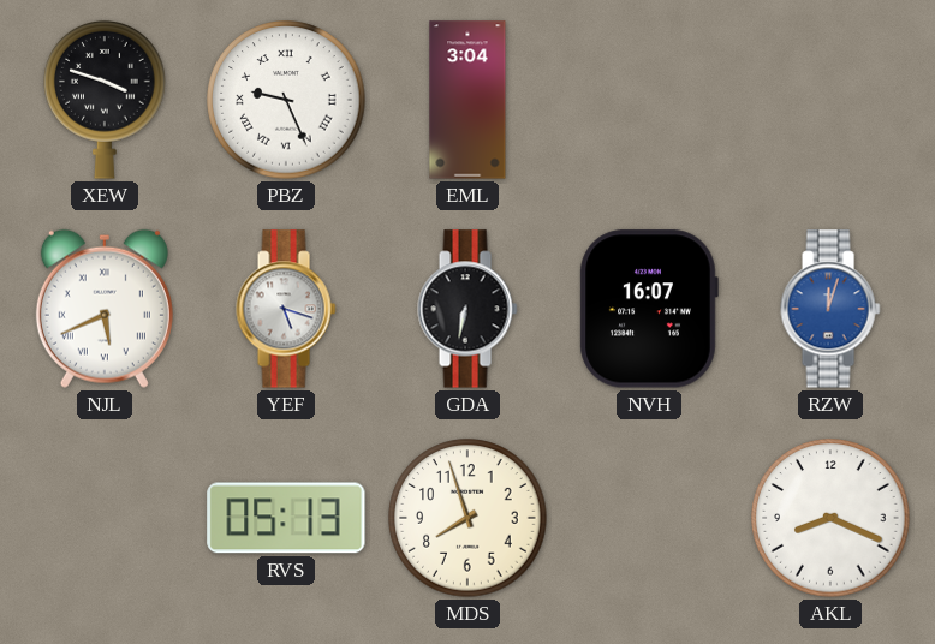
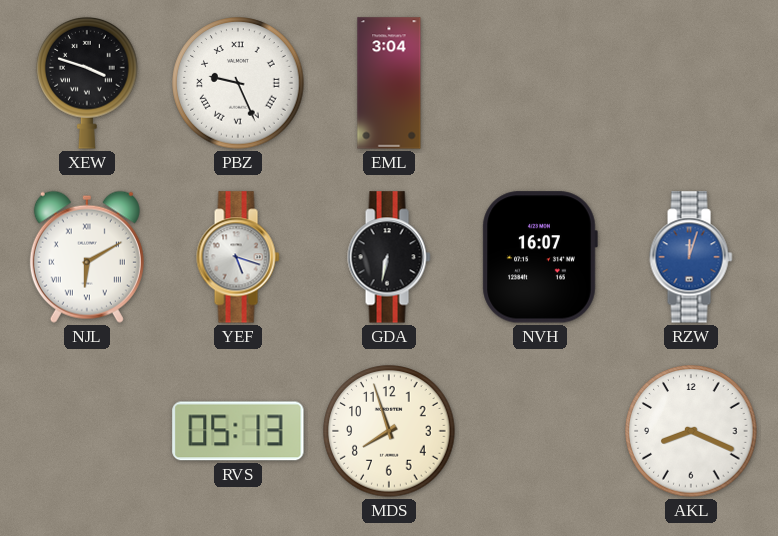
NJL: 5:41 -> 6:10
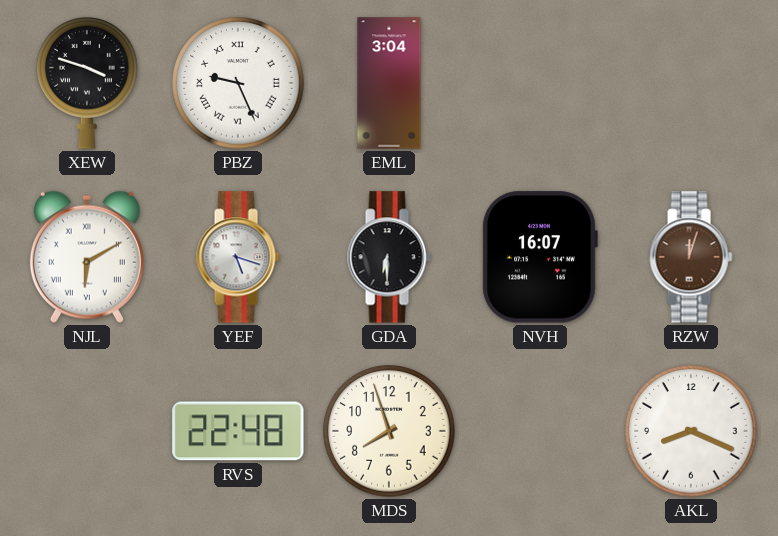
GDA: 6:32 -> 6:30
RZW dial: blue -> brown
RVS: 05:13 -> 22:48
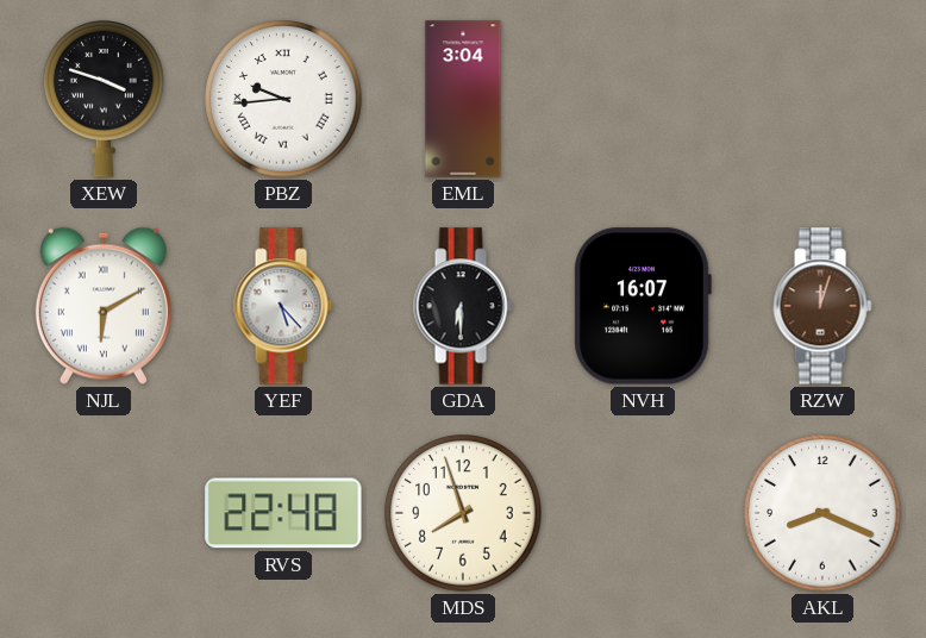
PBZ: 9:26 -> 9:44
YEF: 5:18 -> 5:23
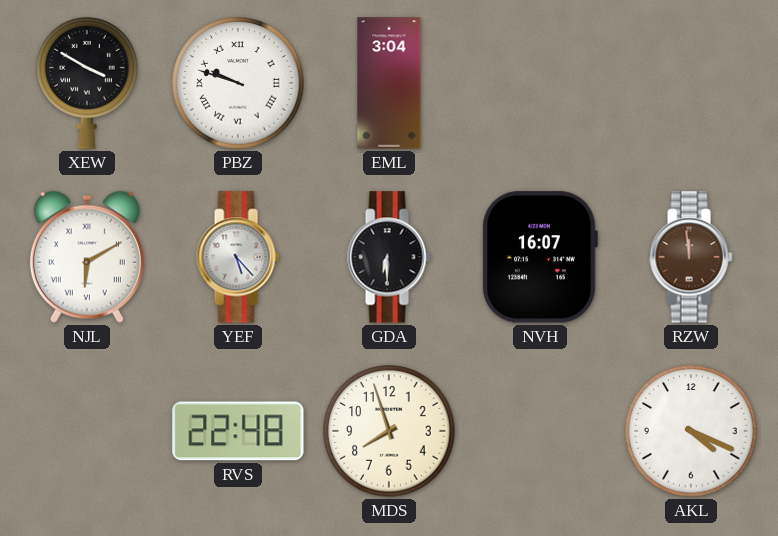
XEW: 3:48 -> 3:50
PBZ: 9:44 -> 9:48
RZW: 12:03 -> 11:59
AKL: 8:19 -> 4:19
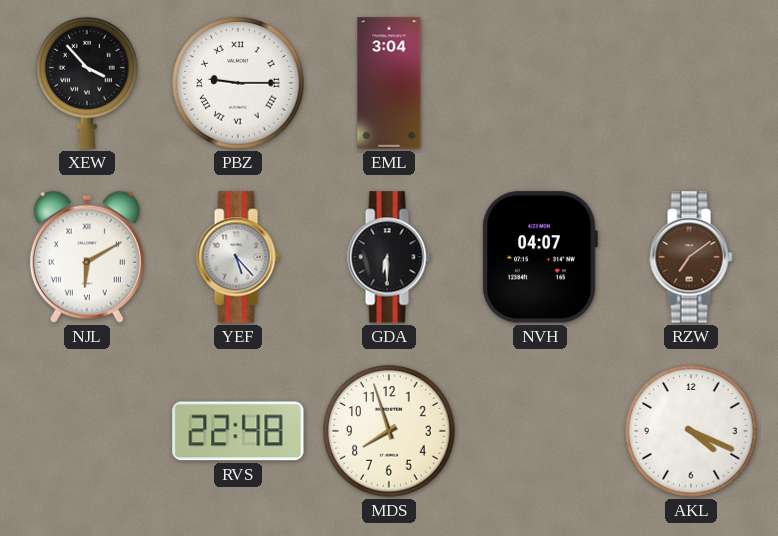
XEW: 3:50 -> 3:53
PBZ: 9:48 -> 9:15
NVH: 16:07 -> 04:07
RZW: 11:59 -> 7:09
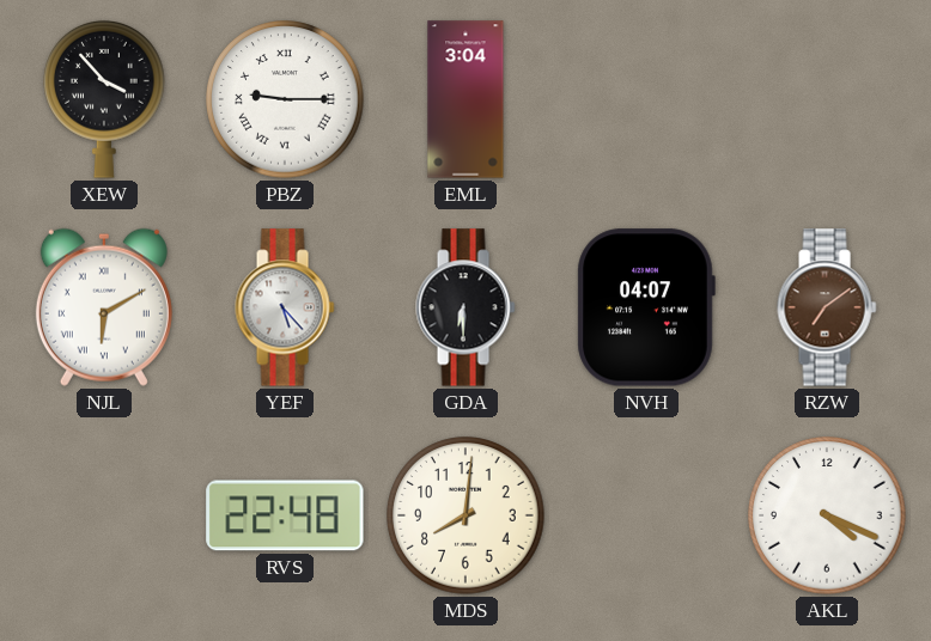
MDS: 7:57 -> 8:01
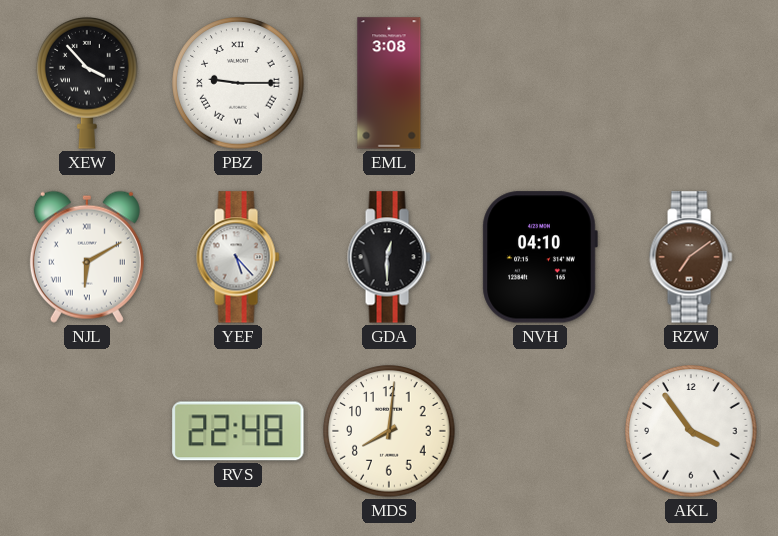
EML: 3:04 -> 3:08
GDA: 6:30 -> 12:30
NVH: 04:07 -> 04:10
AKL: 4:19 -> 3:54
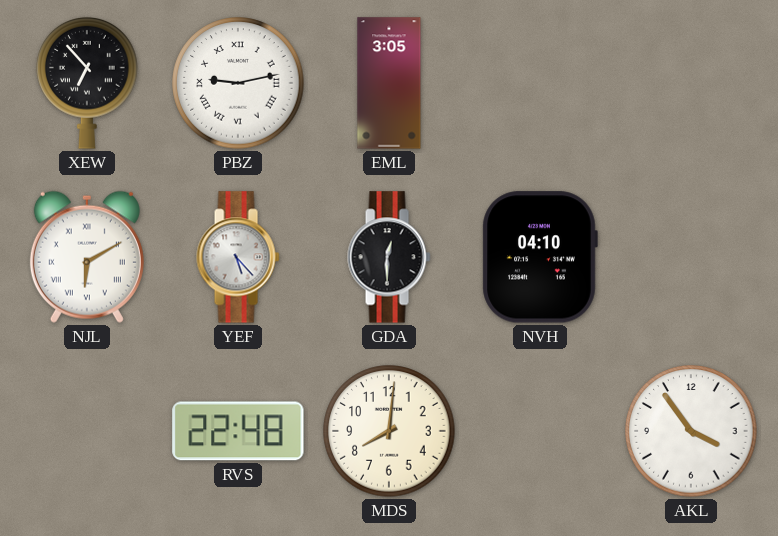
XEW: 3:53 -> 6:53
PBZ: 9:15 -> 9:13
EML: 3:08 -> 3:05
RZW: 7:09 -> none
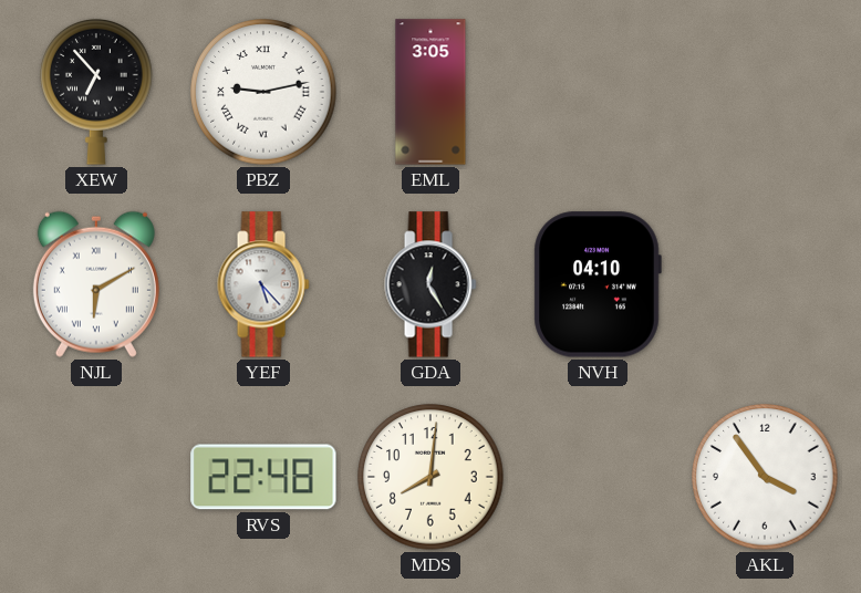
GDA: 12:30 -> 12:25
